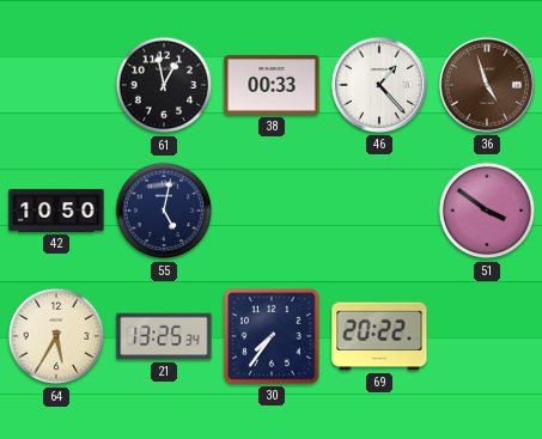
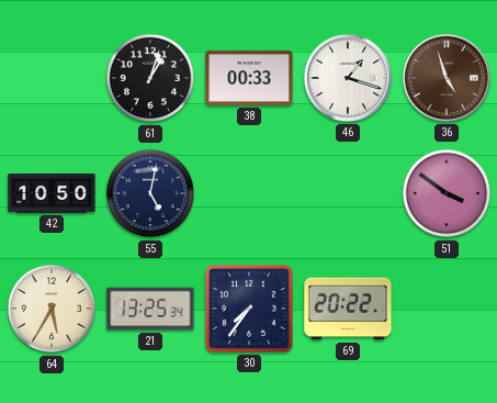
61: 12:58 -> 1:03
46: 1:23 -> 1:18
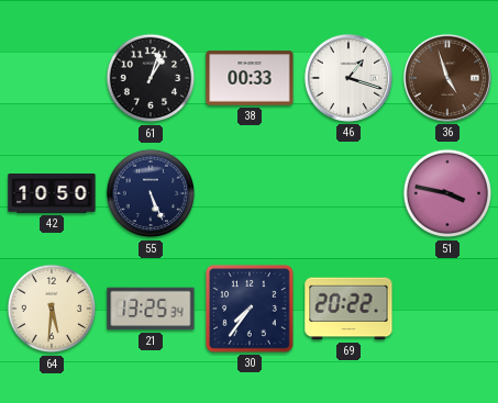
55: 5:02 -> 5:26
51: 3:51 -> 3:47
64: 5:35 -> 5:31
